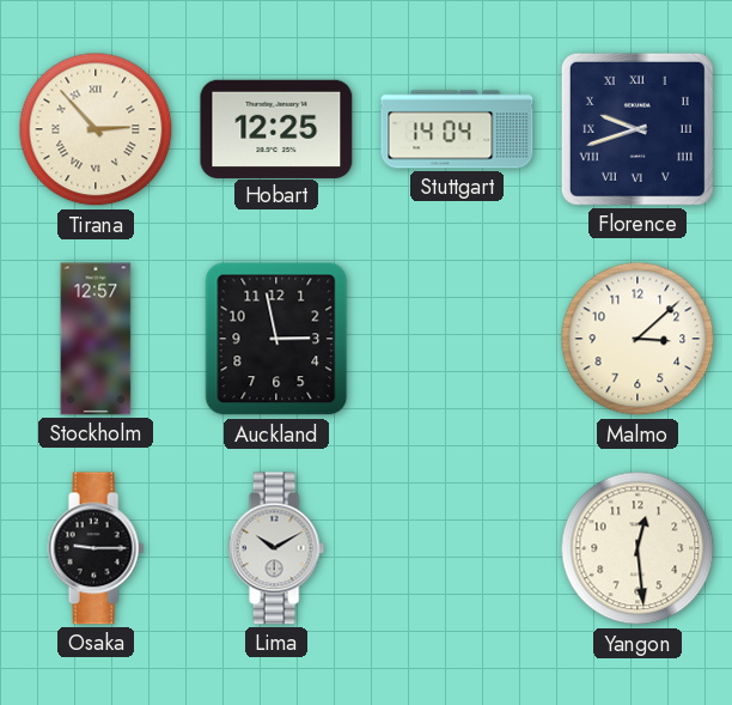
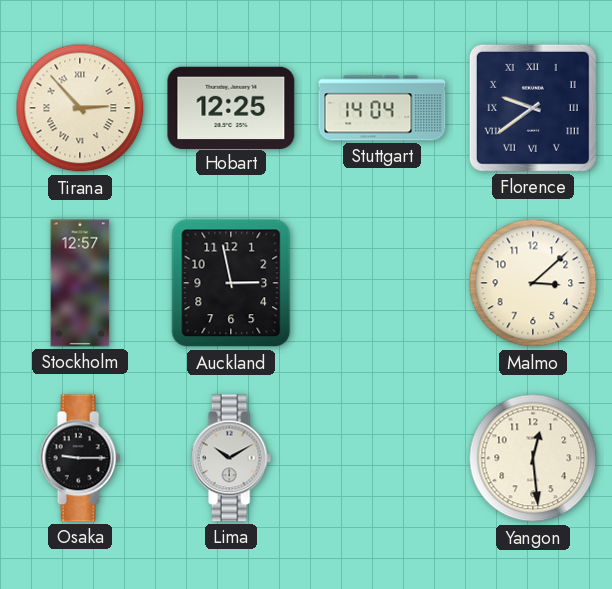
Florence: 9:42 -> 9:39
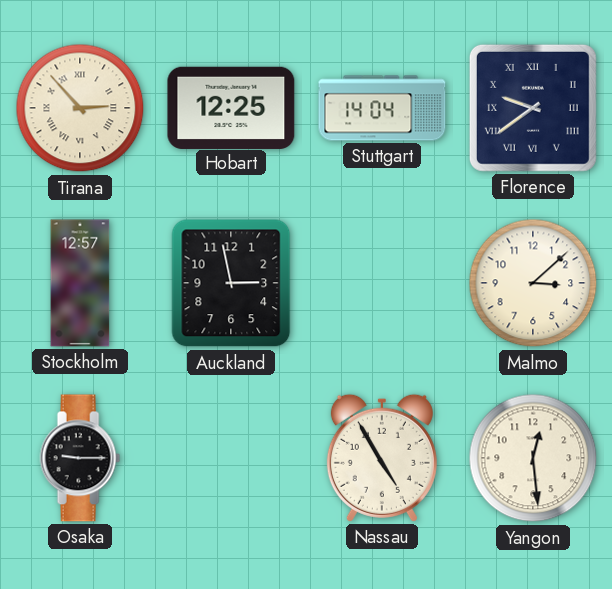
Lima: 10:10 -> none
Nassau: none -> 4:55
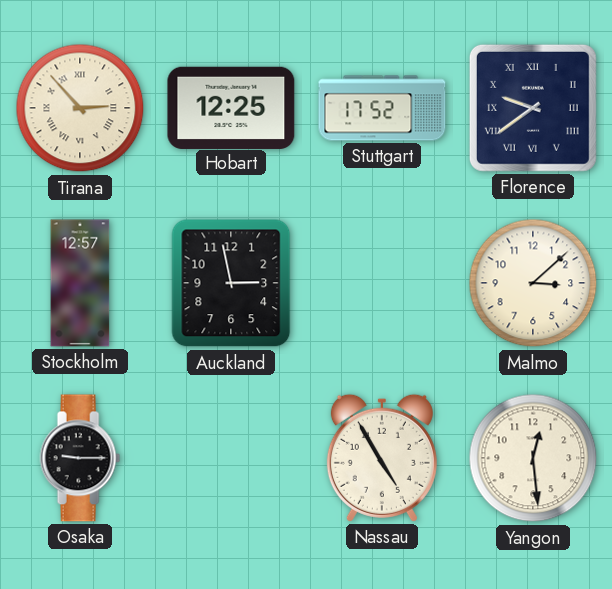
Stuttgart: 14:04 -> 17:52
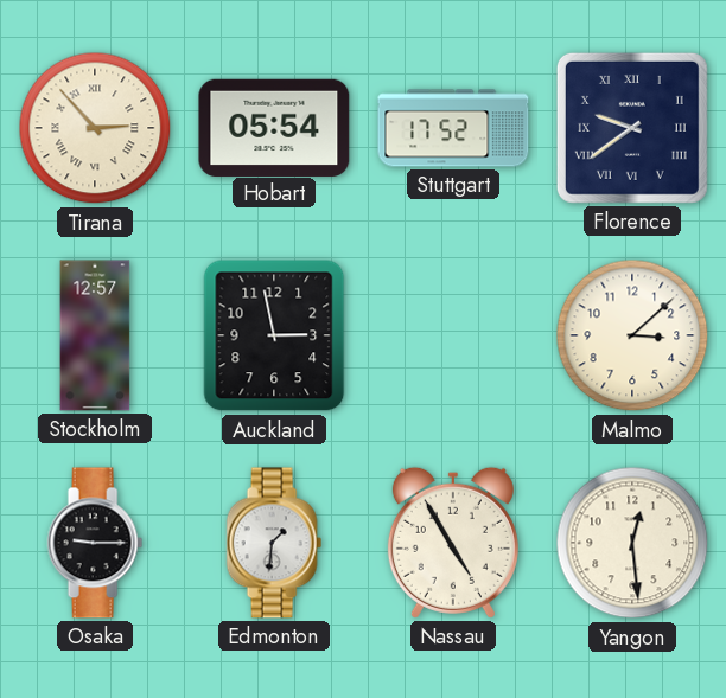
Hobart: 12:25 -> 05:54
Edmonton: none -> 1:31
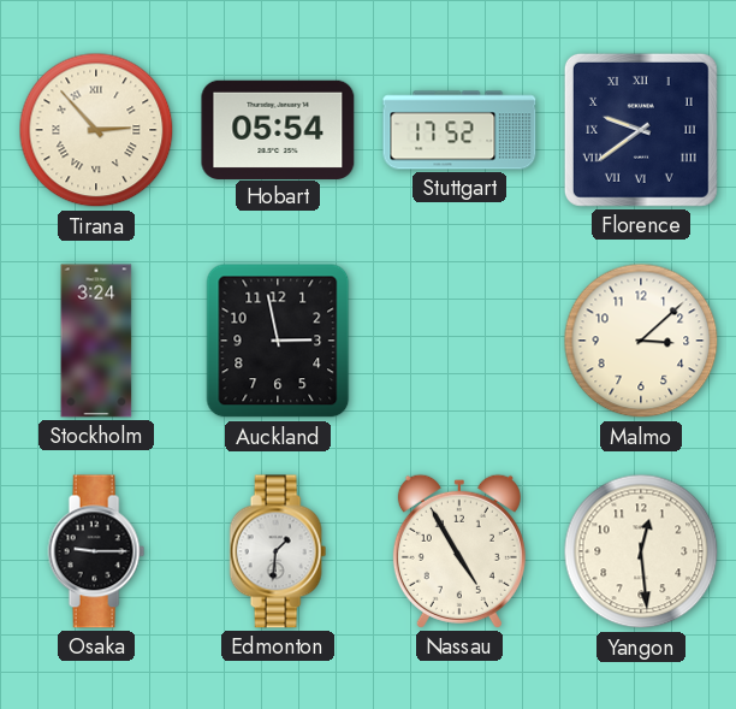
Stockholm: 12:57 -> 3:24
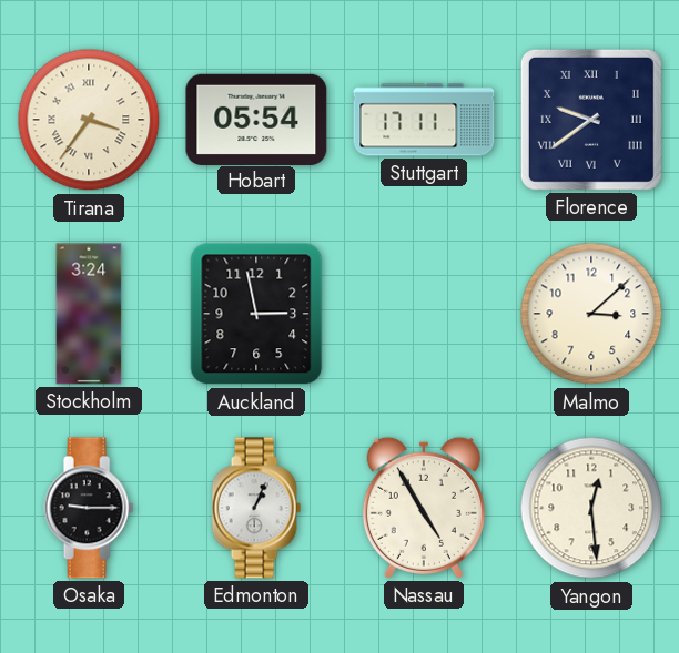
Tirana: 2:53 -> 3:36
Stuttgart: 17:52 -> 17:11
Edmonton: 1:31 -> 1:04
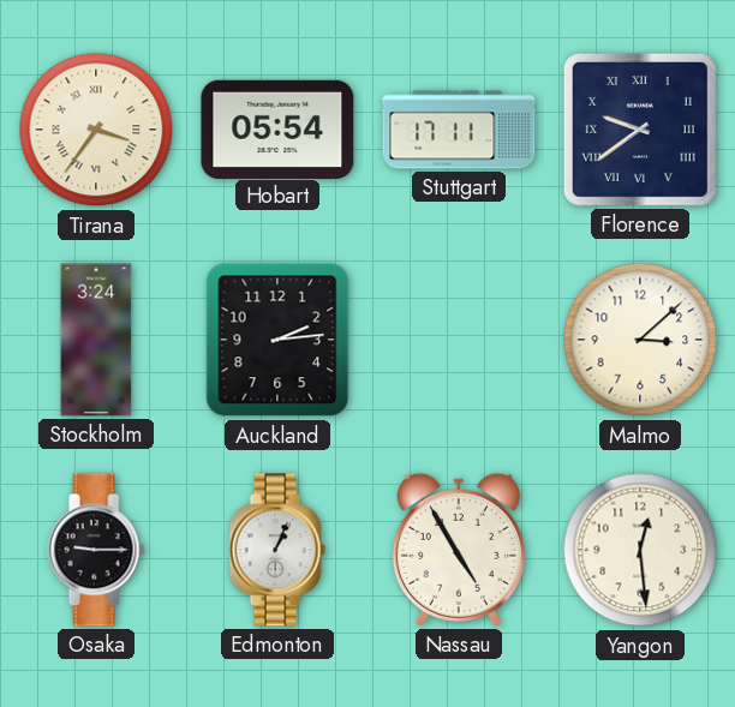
Auckland: 2:58 -> 2:14
